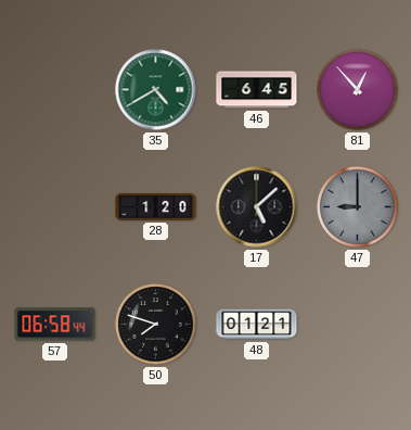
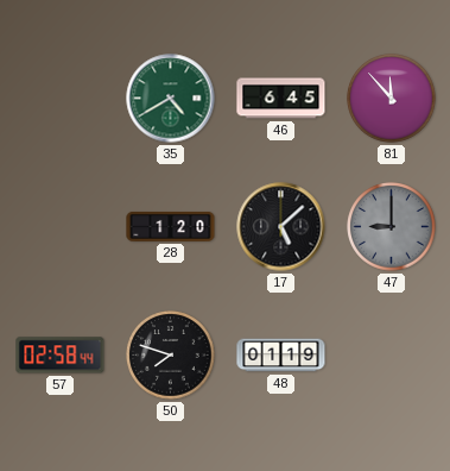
81: 12:53 -> 11:53
57: 06:58 -> 02:58
48: 01:21 -> 01:19
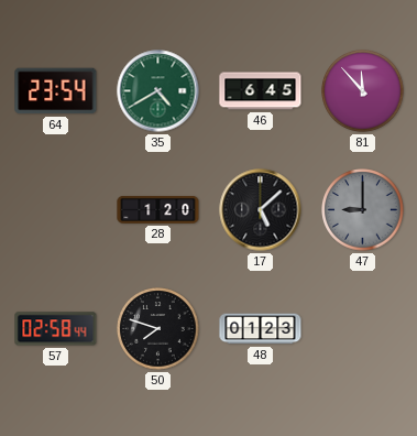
64: none -> 23:54
48: 01:19 -> 01:23
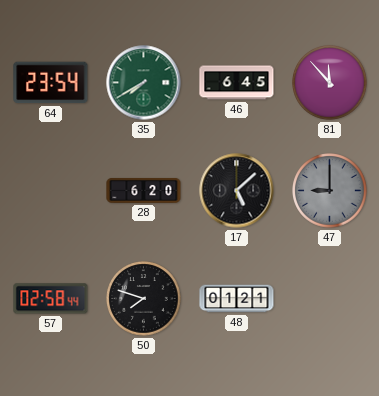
35: 4:40 -> 7:40
28: 1:20 -> 6:20
48: 01:23 -> 01:21
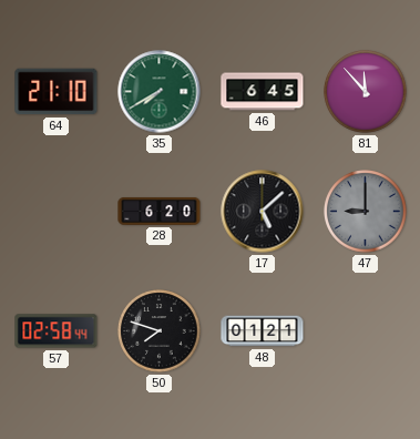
64: 23:54 -> 21:10
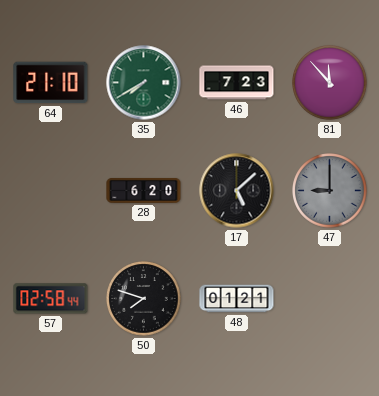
46: 6:45 -> 7:23
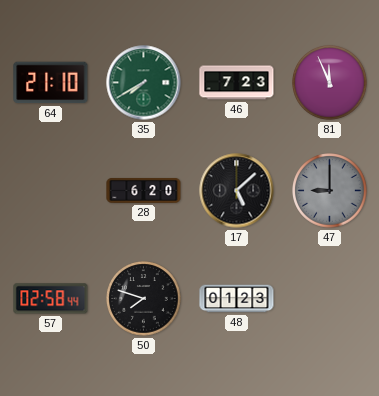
81: 11:53 -> 11:56
48: 01:21 -> 01:23
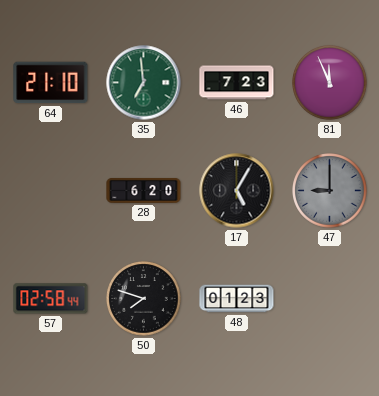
35: 7:40 -> 6:59
17: 5:08 -> 5:05
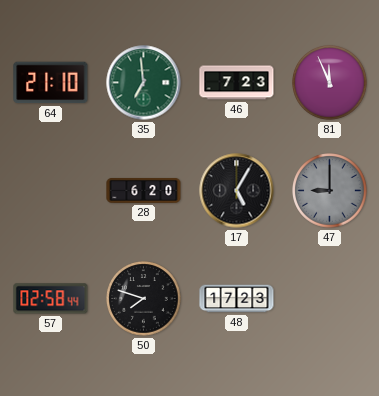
48: 01:23 -> 17:23
